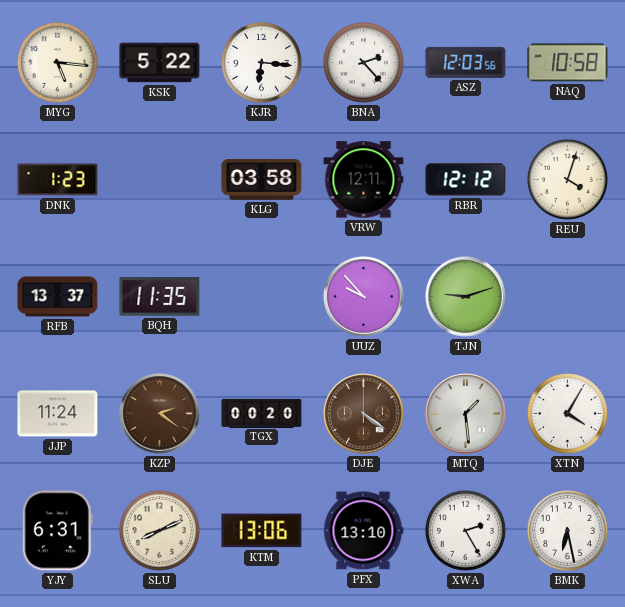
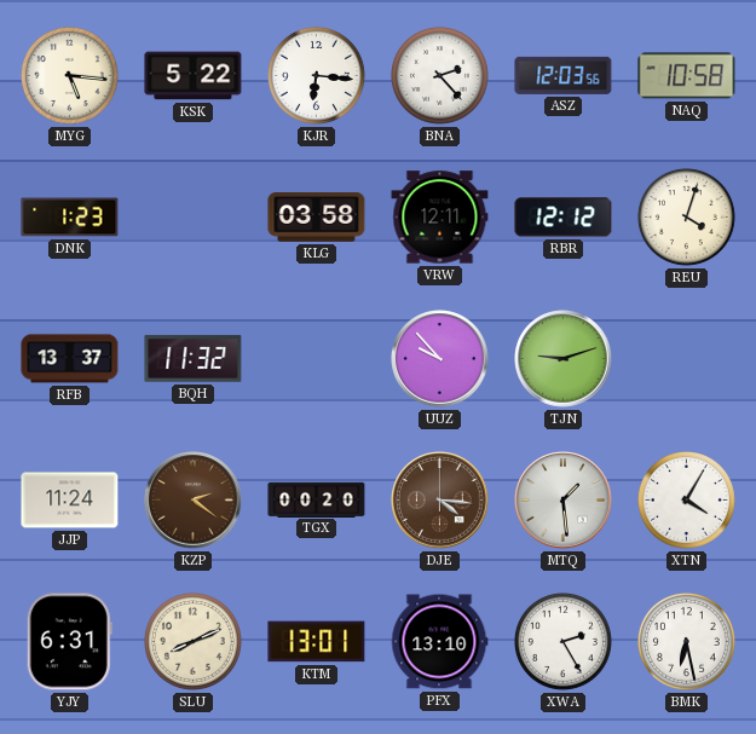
BQH: 11:35 -> 11:32
DJE: 4:21 -> 4:16
KTM: 13:06 -> 13:01
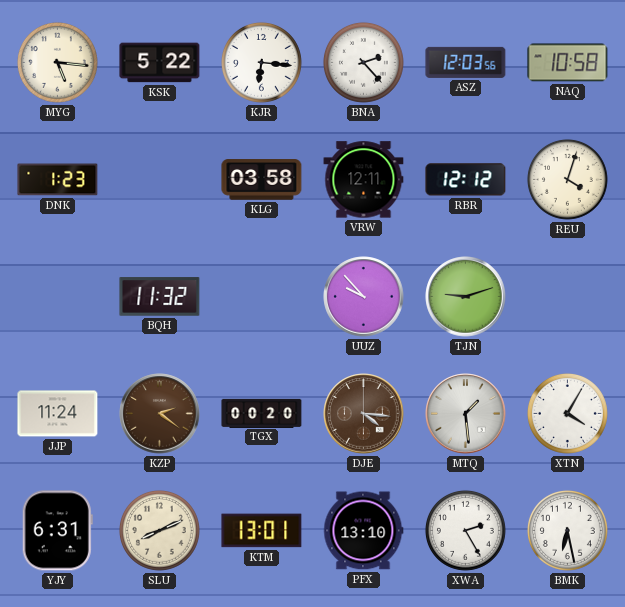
RFB: 13:37 -> none
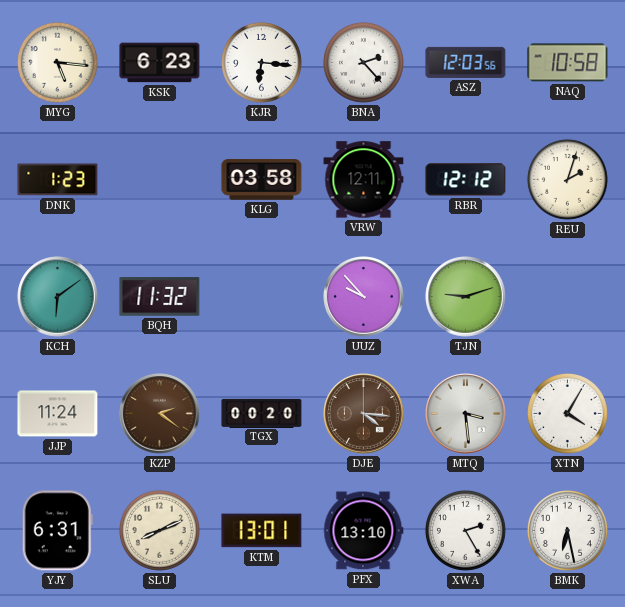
KSK: 5:22 -> 6:23
REU: 4:03 -> 2:03
KCH: none -> 6:09
MTQ: 1:29 -> 3:29
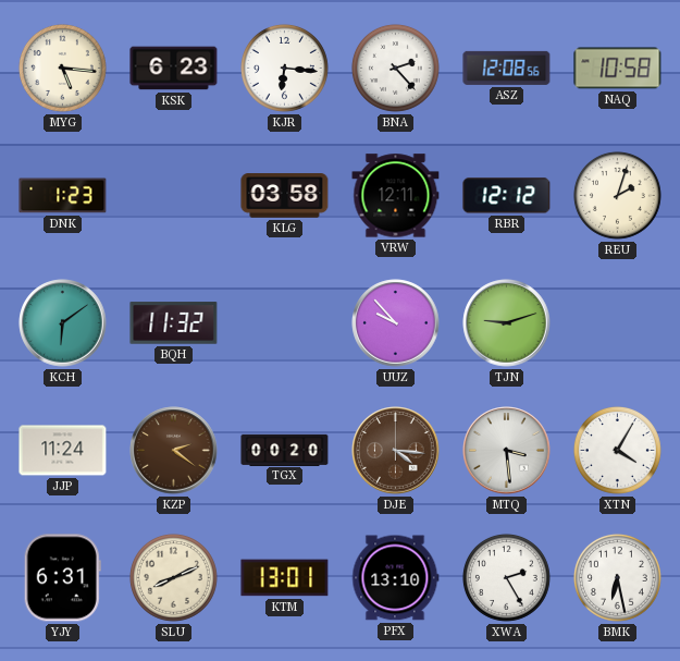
ASZ: 12:03 -> 12:08
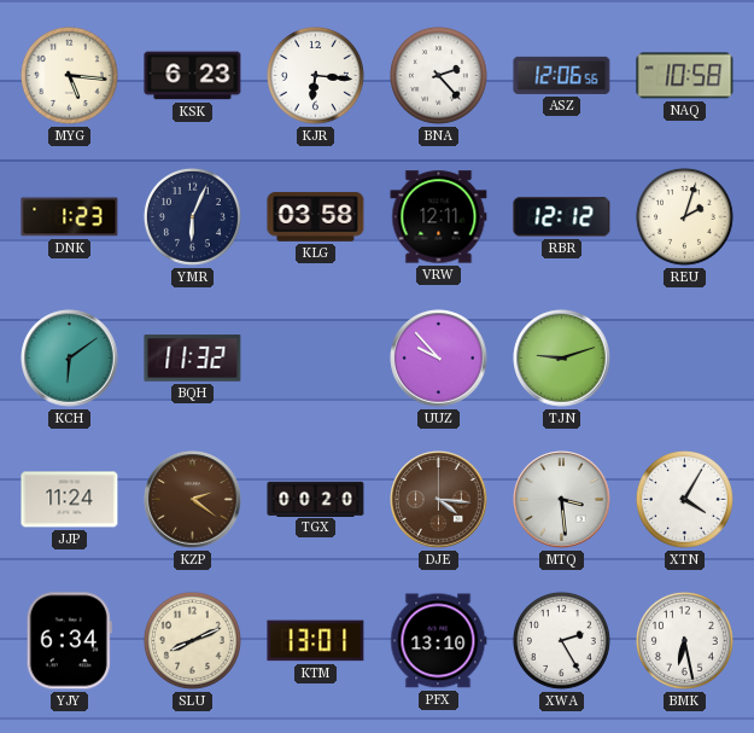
ASZ: 12:08 -> 12:06
YMR: none -> 6:04
YJY: 6:31 -> 6:34
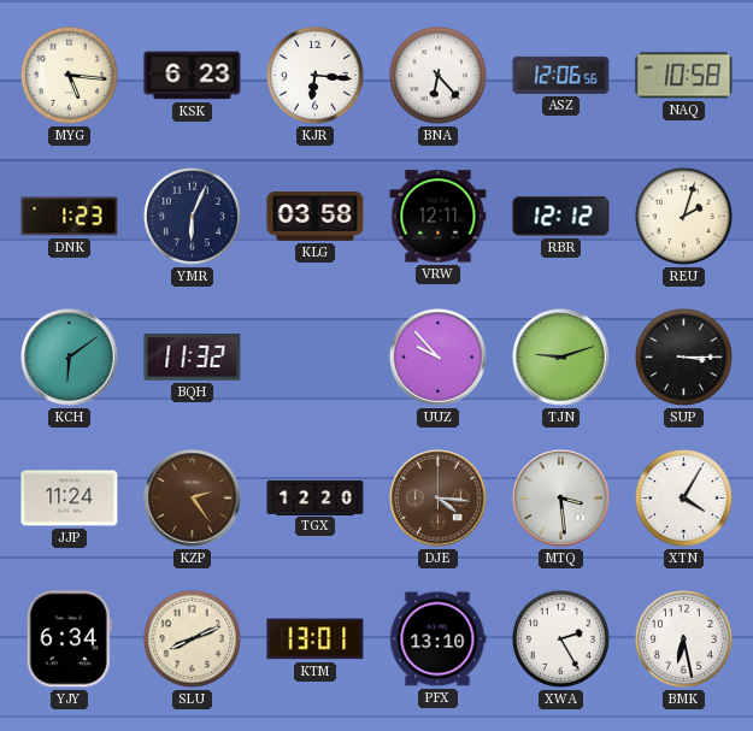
BNA: 2:23 -> 6:23
SUP: none -> 3:15
KZP: 2:21 -> 2:24
TGX: 00:20 -> 12:20
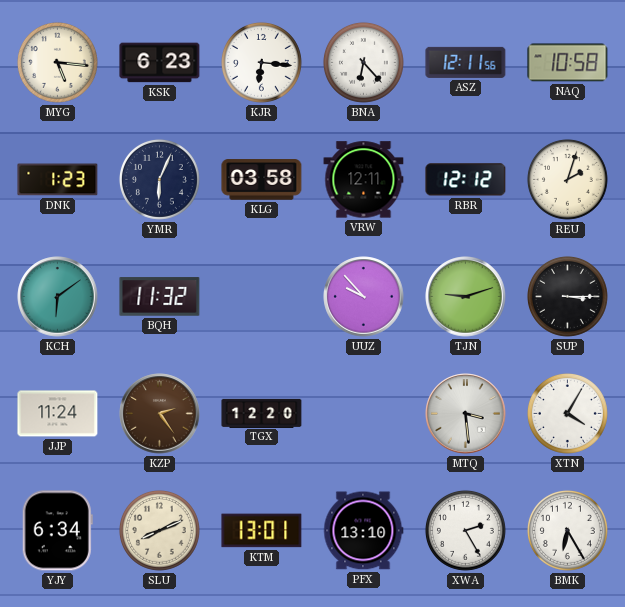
ASZ: 12:06 -> 12:11
DJE: 4:16 -> none
BMK: 6:28 -> 6:25
